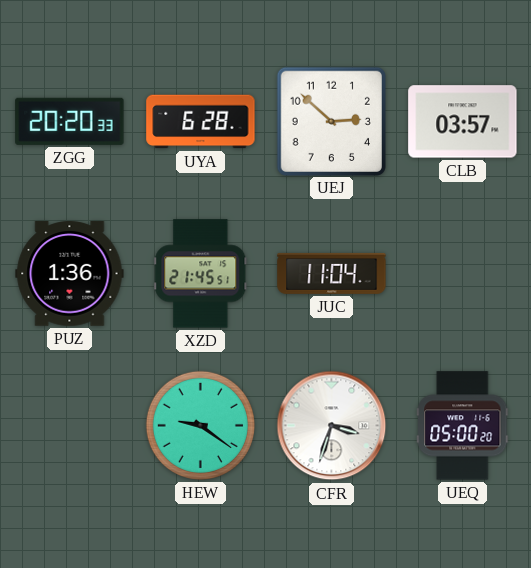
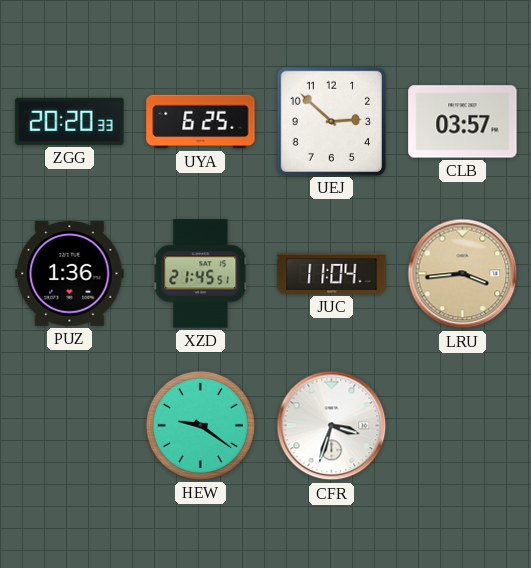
UYA: 6:28 -> 6:25
LRU: none -> 3:44
UEQ: 05:00 -> none
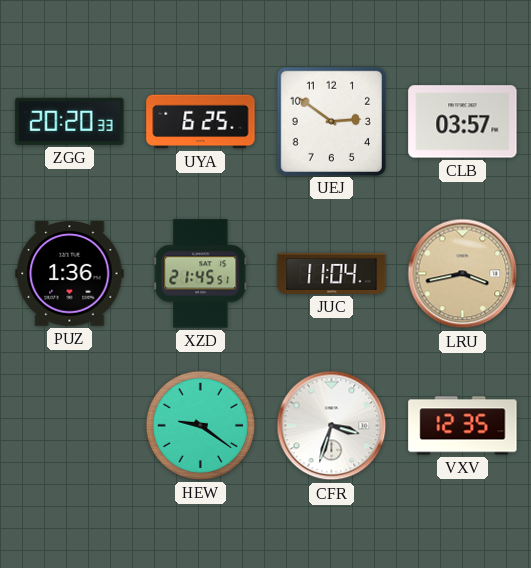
UEJ: 2:52 -> 2:51
LRU: 3:44 -> 3:43
VXV: none -> 12:35
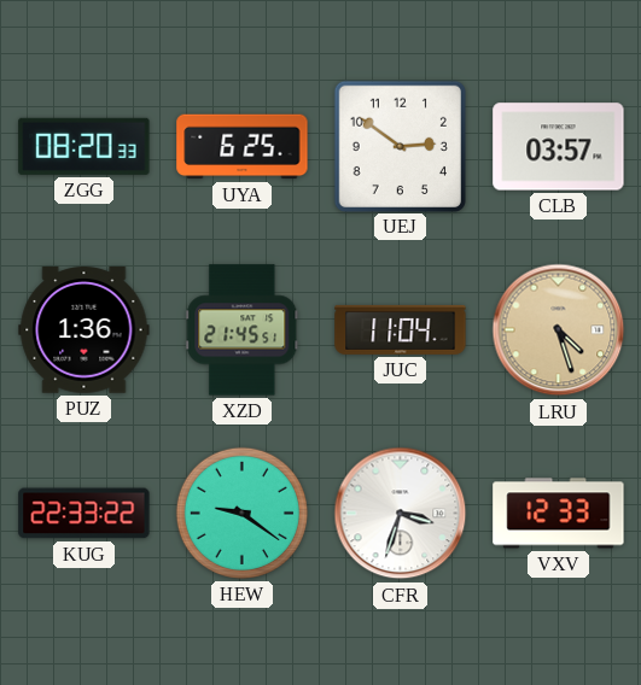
ZGG: 20:20 -> 08:20
LRU: 3:43 -> 4:27
KUG: none -> 22:33
VXV: 12:35 -> 12:33
